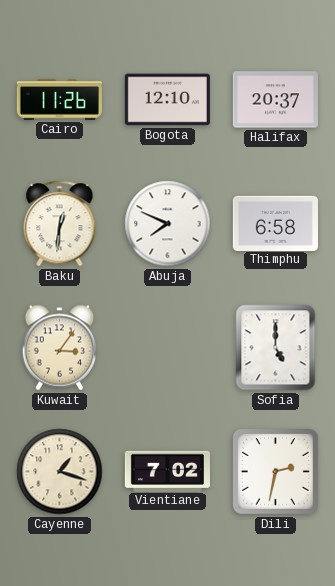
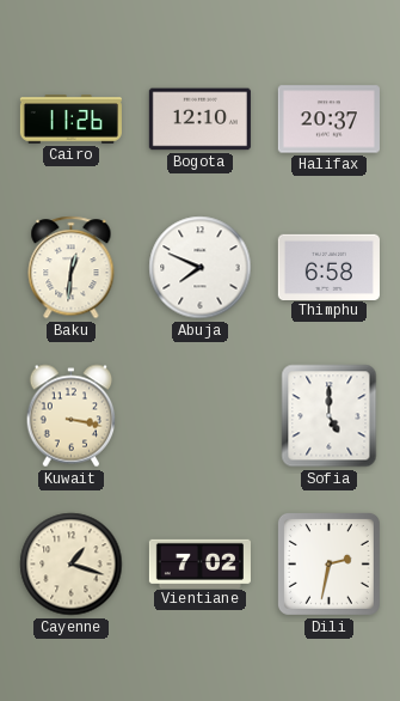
Kuwait: 3:06 -> 3:17
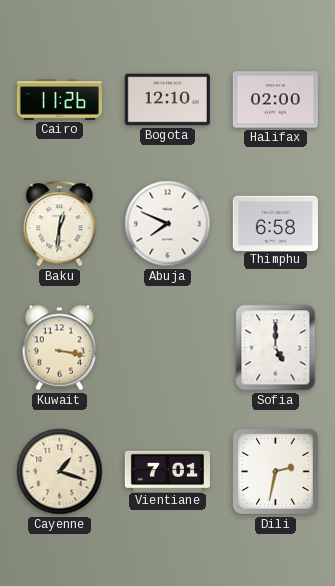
Halifax: 20:37 -> 02:00
Vientiane: 7:02 -> 7:01
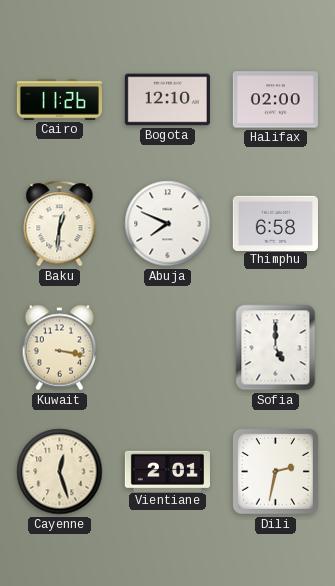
Cayenne: 1:18 -> 12:27
Vientiane: 7:01 -> 2:01
